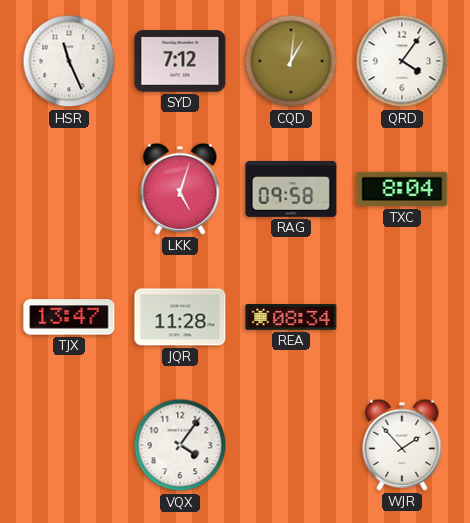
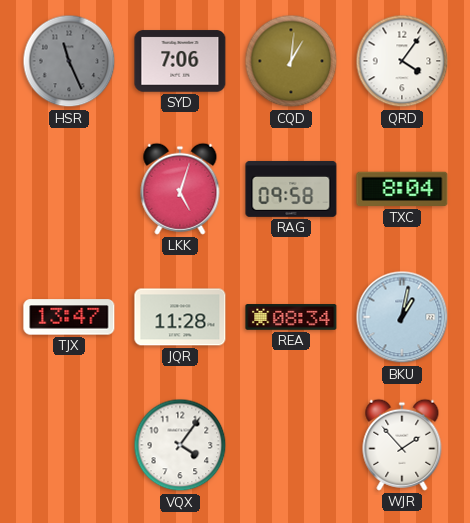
HSR dial: white -> grey
SYD: 7:12 -> 7:06
BKU: none -> 1:02
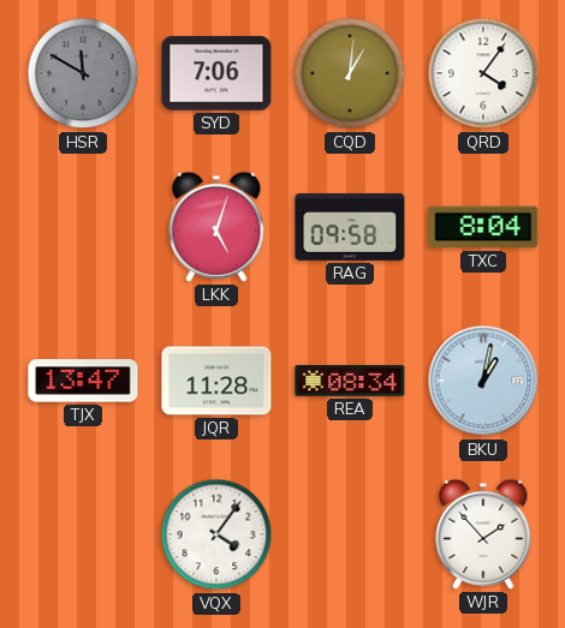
HSR: 11:26 -> 11:50
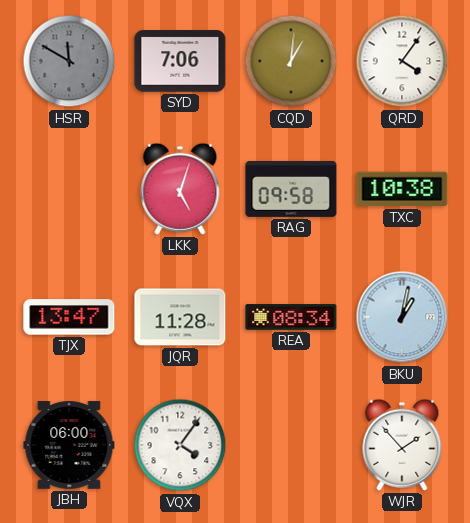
TXC: 8:04 -> 10:38
JBH: none -> 06:00
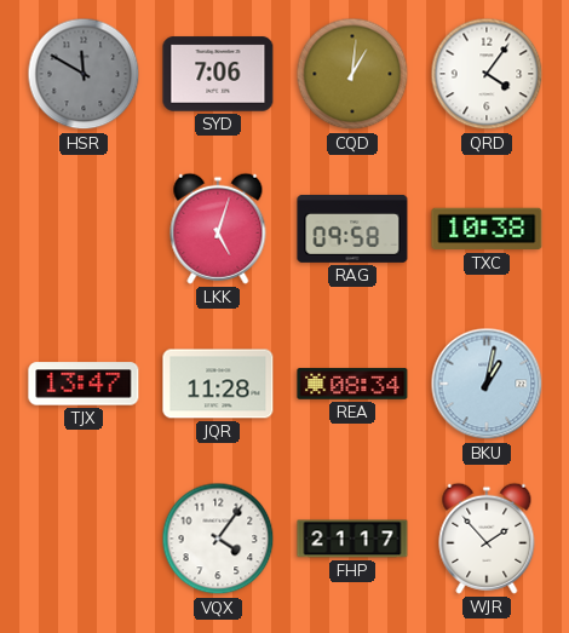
JBH: 06:00 -> none
FHP: none -> 21:17
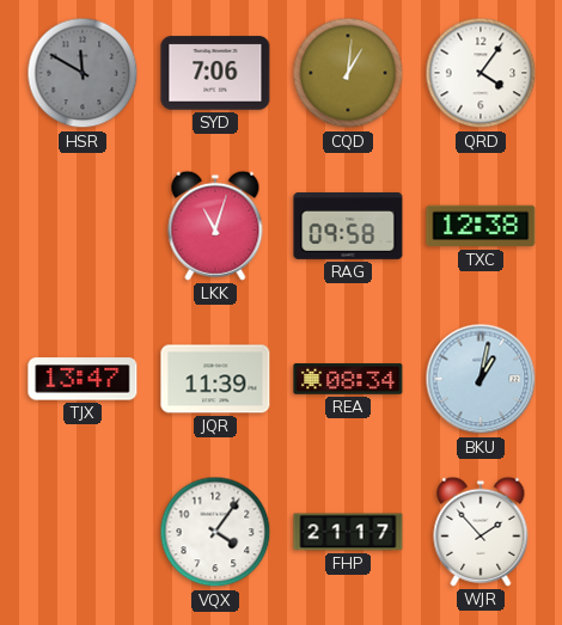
LKK: 5:03 -> 11:03
TXC: 10:38 -> 12:38
JQR: 11:28 -> 11:39
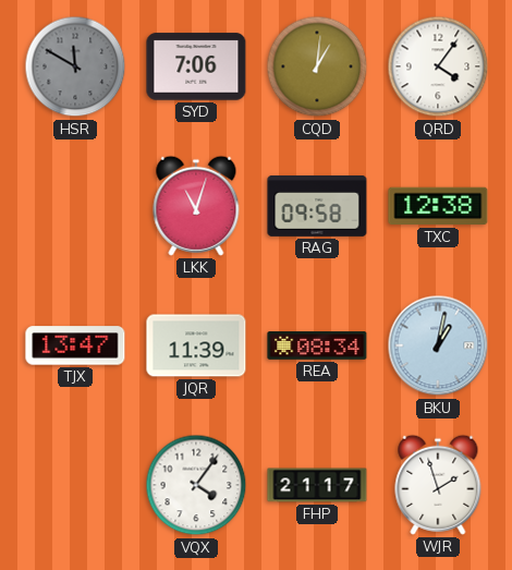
WJR: 1:53 -> 1:57
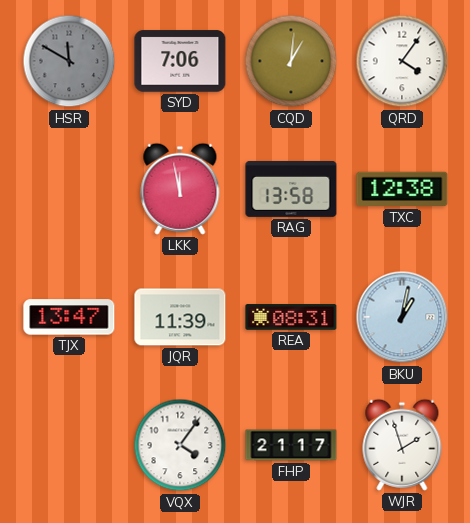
LKK: 11:03 -> 11:58
RAG: 09:58 -> 13:58
REA: 08:34 -> 08:31
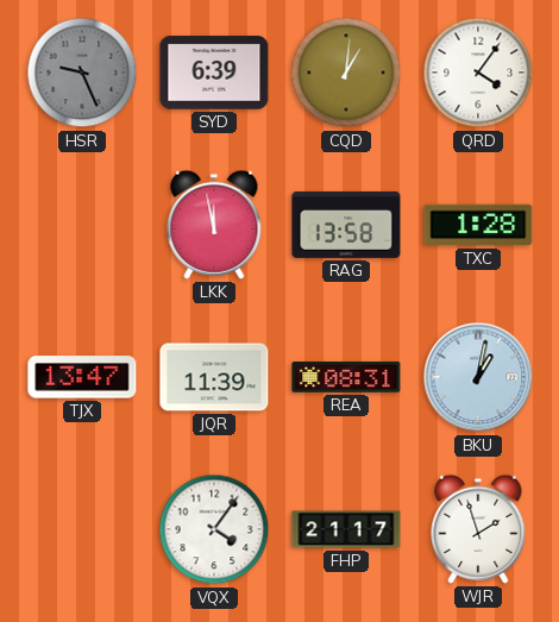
HSR: 11:50 -> 9:26
SYD: 7:06 -> 6:39
TXC: 12:38 -> 1:28
